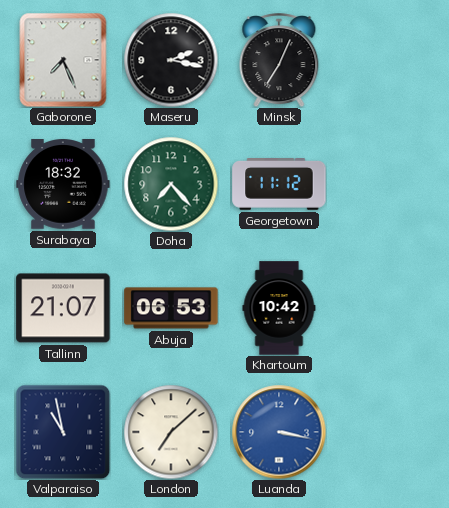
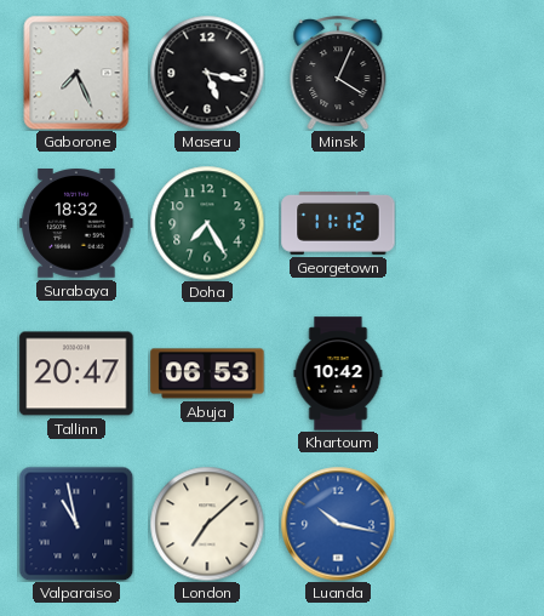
Maseru: 2:17 -> 5:17
Minsk: 7:04 -> 4:04
Doha: 7:23 -> 7:25
Tallinn: 21:07 -> 20:47
Luanda: 3:17 -> 10:17
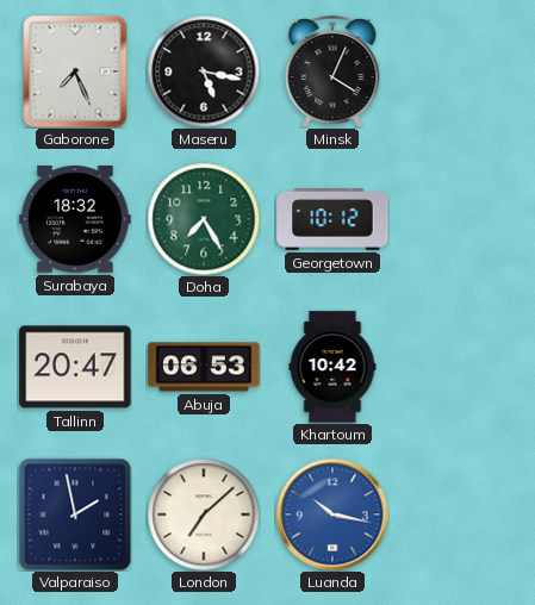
Georgetown: 11:12 -> 10:12
Valparaiso: 10:58 -> 1:58
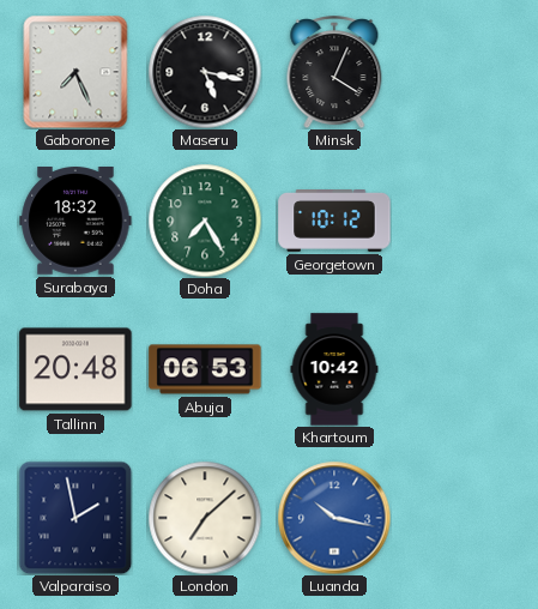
Tallinn: 20:47 -> 20:48
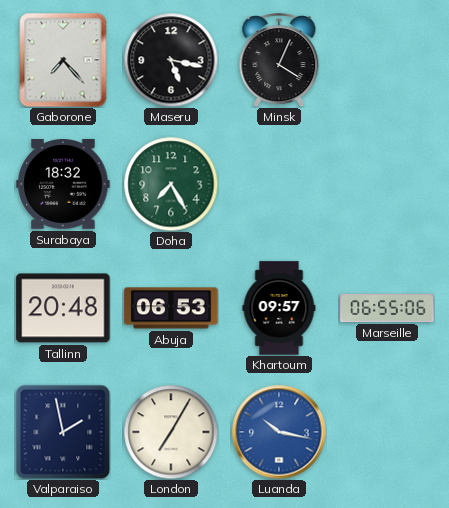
Gaborone: 7:26 -> 7:23
Georgetown: 10:12 -> none
Khartoum: 10:42 -> 09:57
Marseille: none -> 06:55
London: 7:08 -> 7:05
